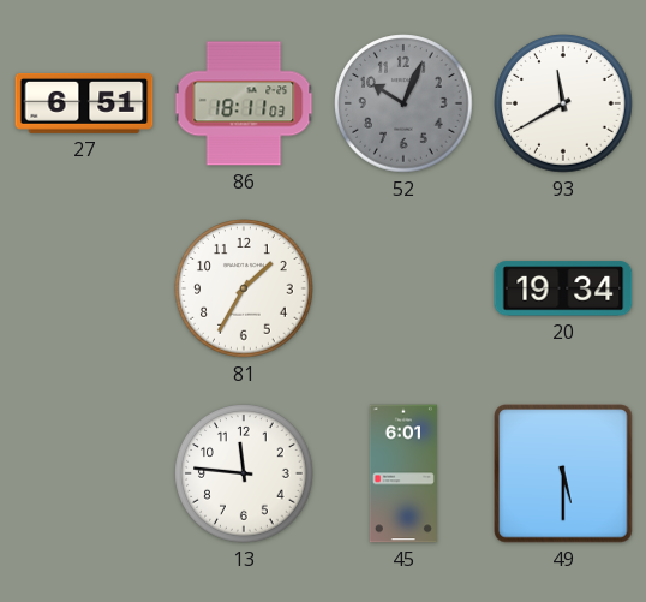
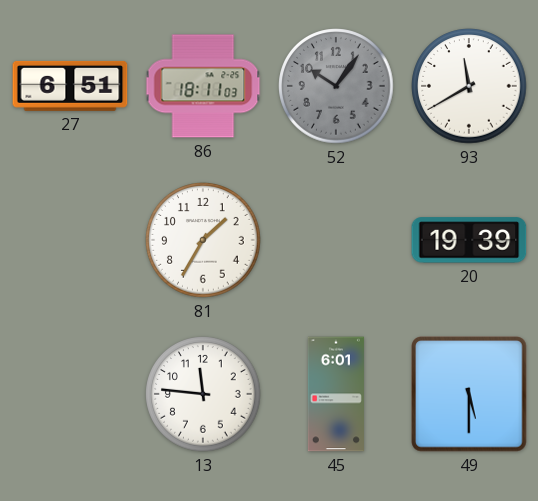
52: 10:04 -> 10:06
20: 19:34 -> 19:39
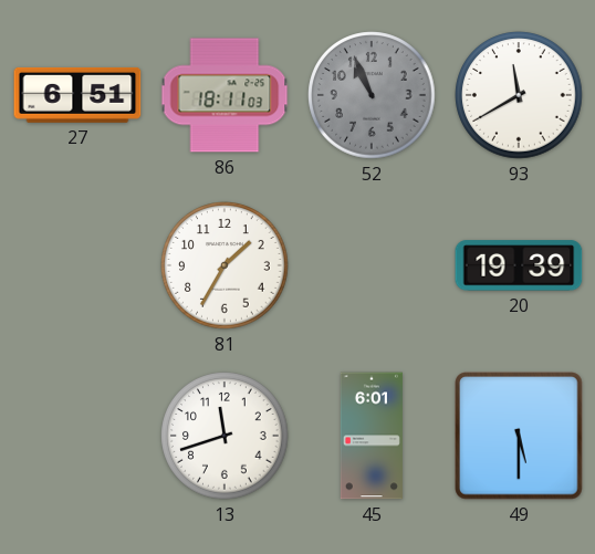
52: 10:06 -> 10:56
13: 11:46 -> 11:42
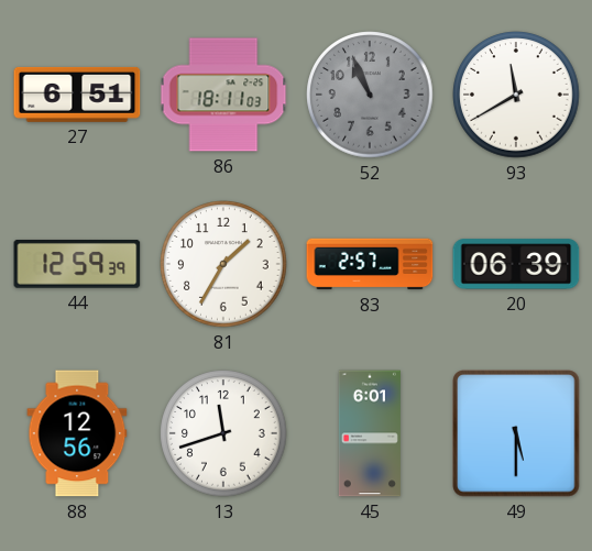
44: none -> 12:59
83: none -> 2:57
20: 19:39 -> 06:39
88: none -> 12:56
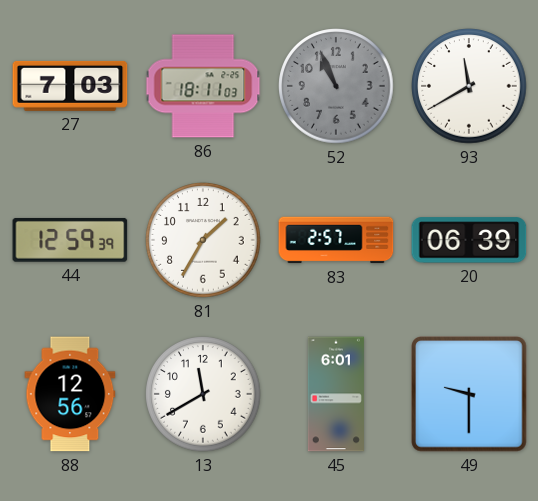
27: 6:51 -> 7:03
13: 11:42 -> 11:40
49: 5:30 -> 9:30
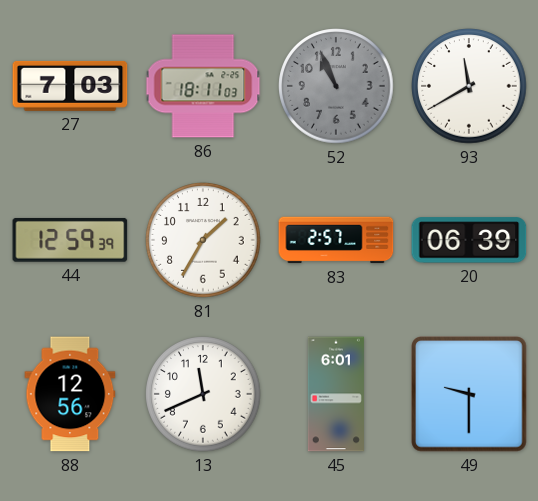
13: 11:40 -> 11:41
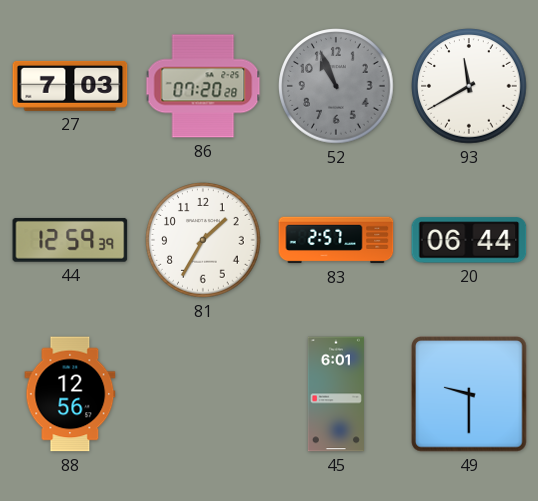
86: 18:11 -> 07:20
20: 06:39 -> 06:44
13: 11:41 -> none
